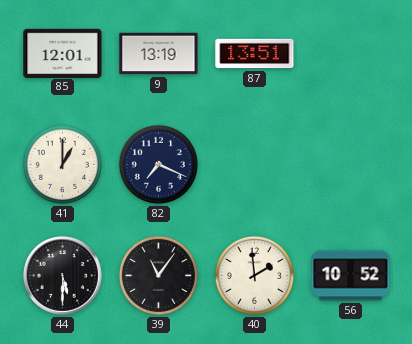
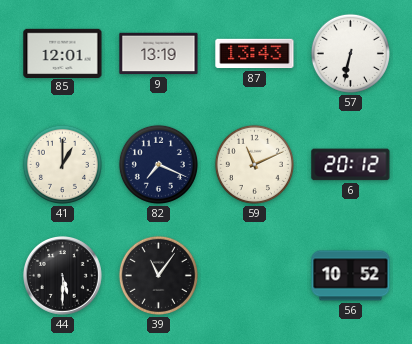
87: 13:51 -> 13:43
57: none -> 6:32
59: none -> 11:11
6: none -> 20:12
40: 1:59 -> none
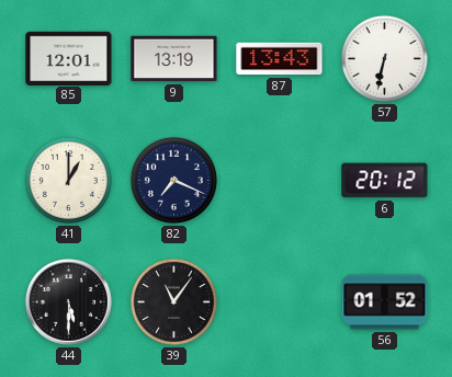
59: 11:11 -> none
56: 10:52 -> 01:52
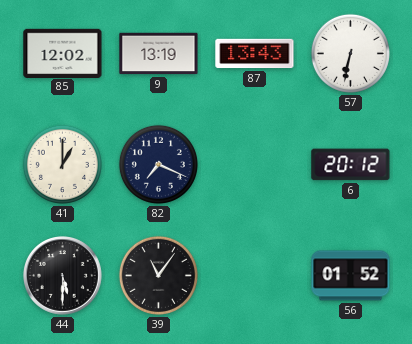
85: 12:01 -> 12:02
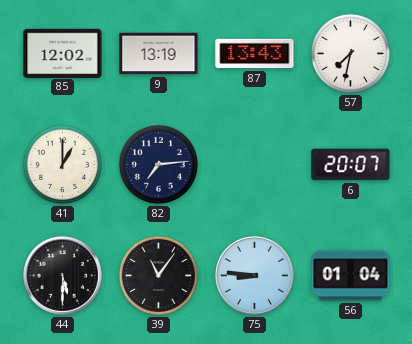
57: 6:32 -> 7:32
82: 7:19 -> 7:14
6: 20:12 -> 20:07
75: none -> 8:46
56: 01:52 -> 01:04
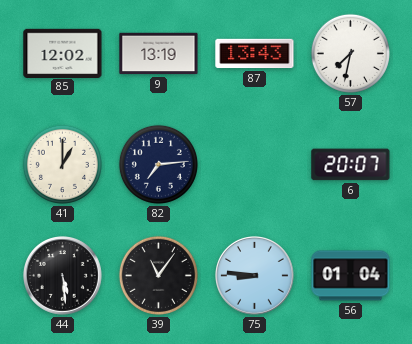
44: 5:30 -> 5:29
